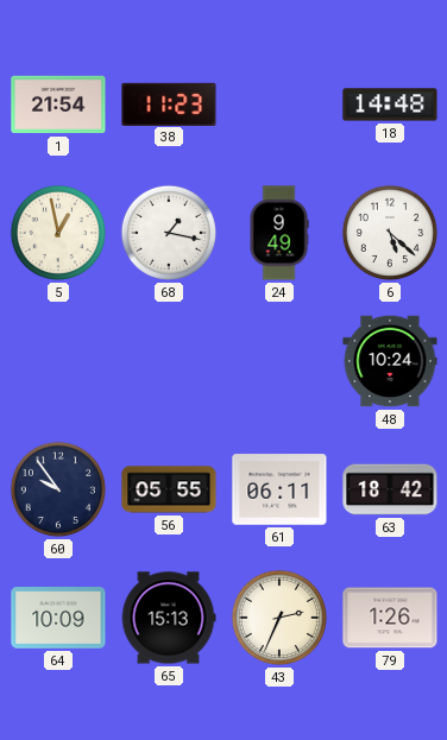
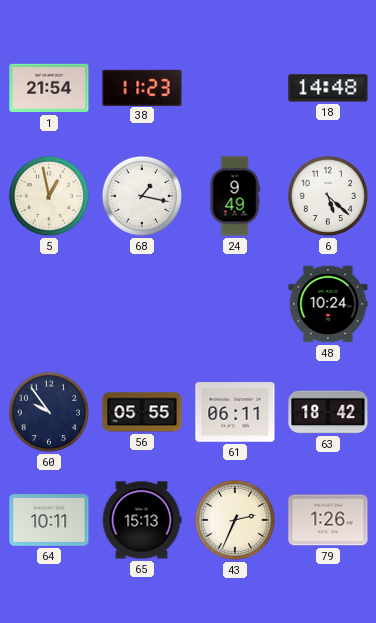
64: 10:09 -> 10:11
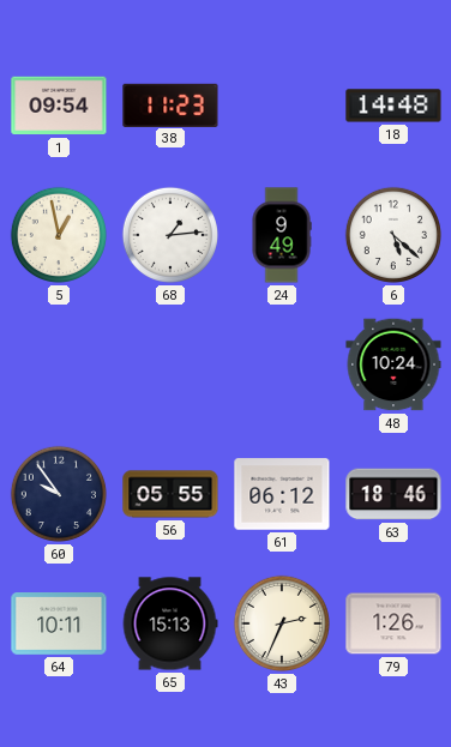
1: 21:54 -> 09:54
68: 1:17 -> 1:14
61: 06:11 -> 06:12
63: 18:42 -> 18:46
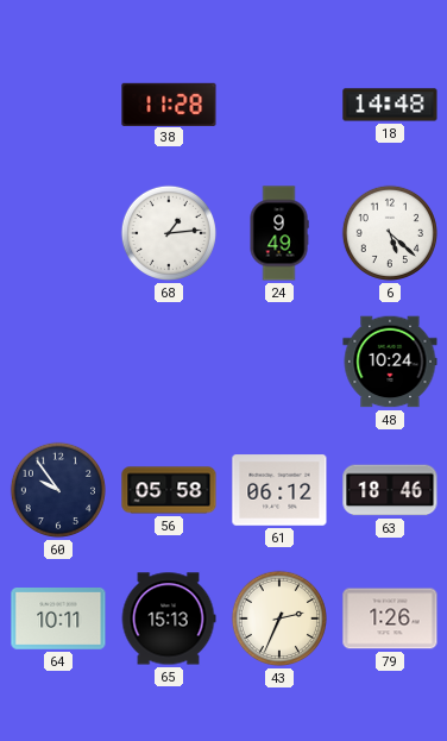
1: 09:54 -> none
38: 11:23 -> 11:28
5: 12:58 -> none
56: 05:55 -> 05:58
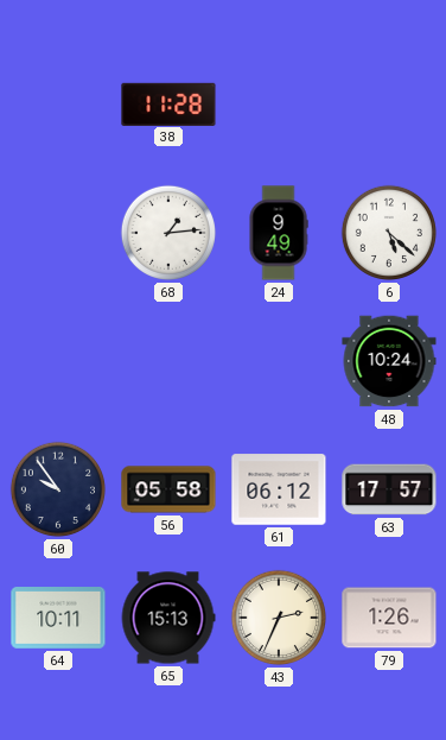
18: 14:48 -> none
63: 18:46 -> 17:57
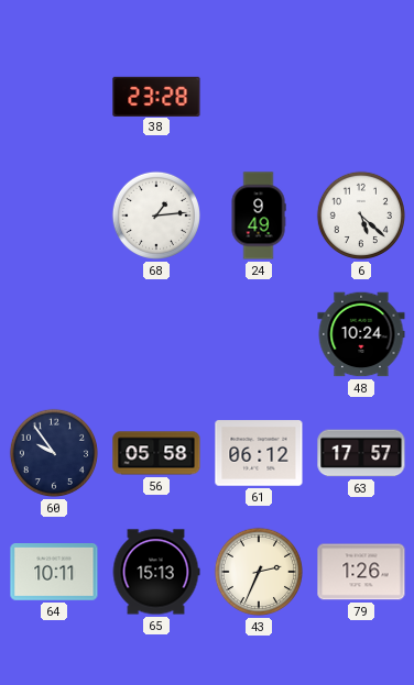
38: 11:28 -> 23:28
